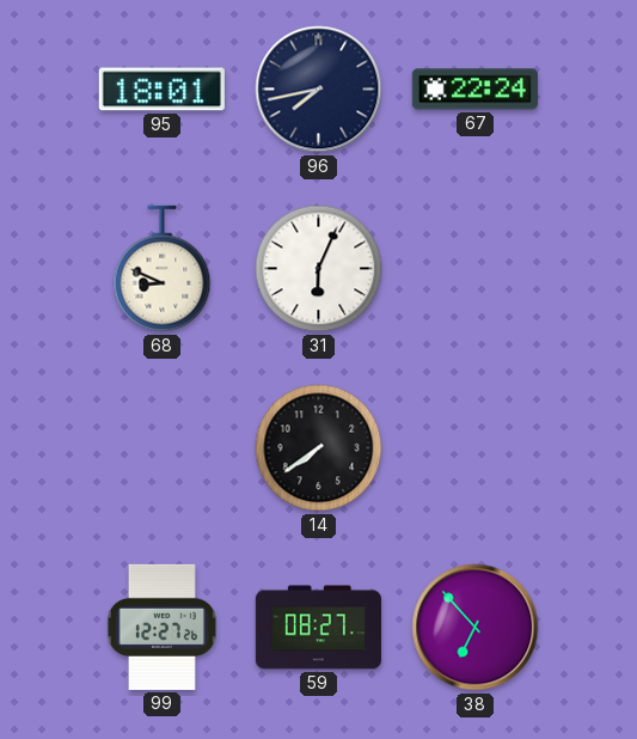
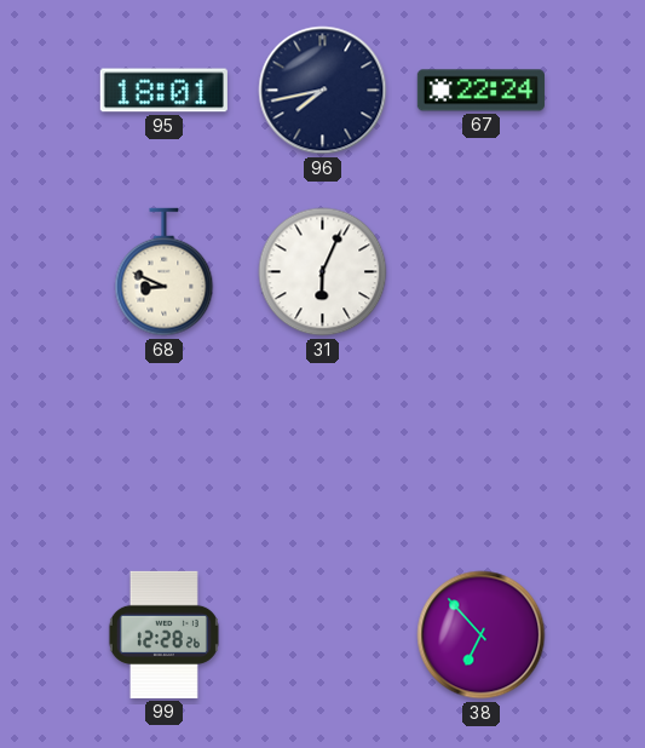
14: 7:39 -> none
99: 12:27 -> 12:28
59: 08:27 -> none
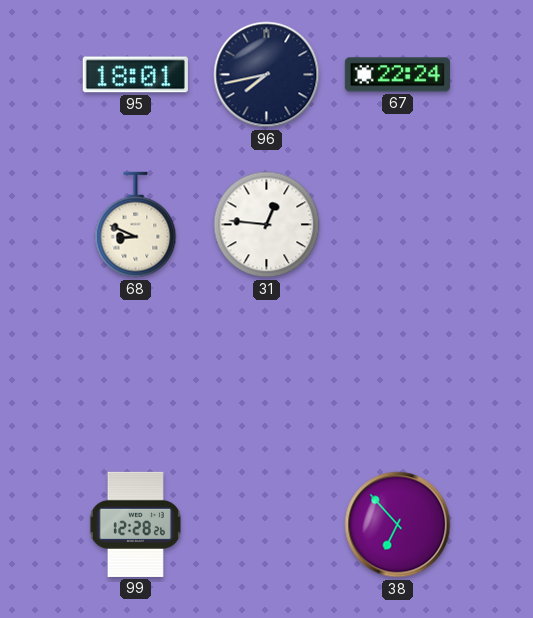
31: 6:04 -> 12:46
